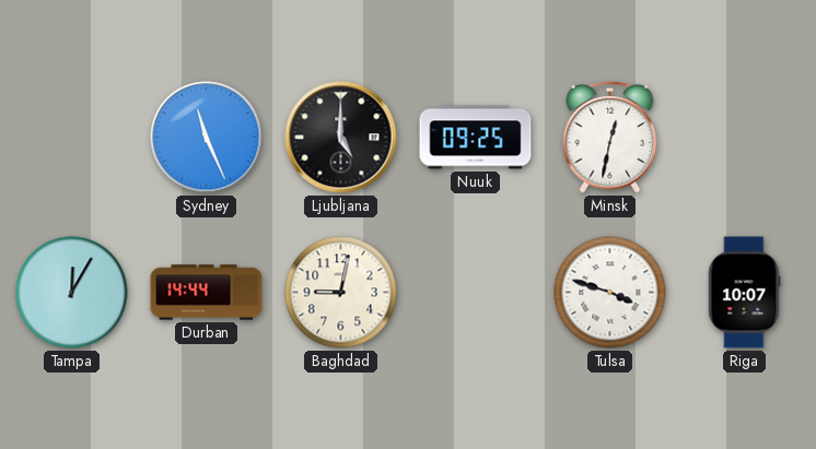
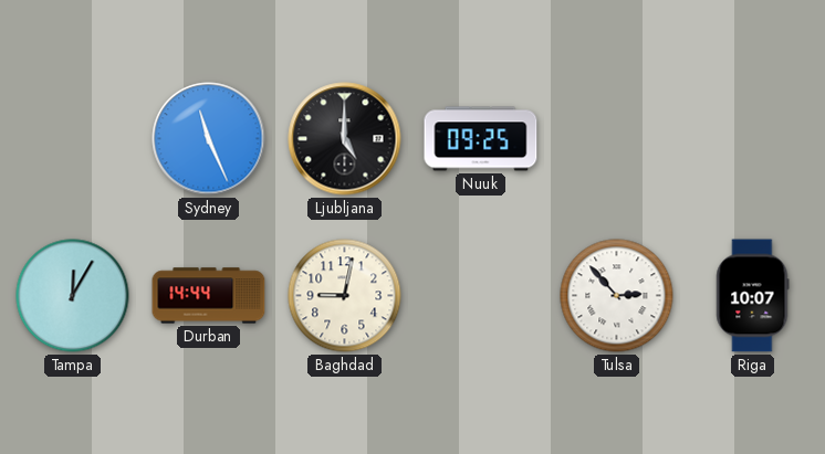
Minsk: 12:32 -> none
Tulsa: 3:48 -> 2:53
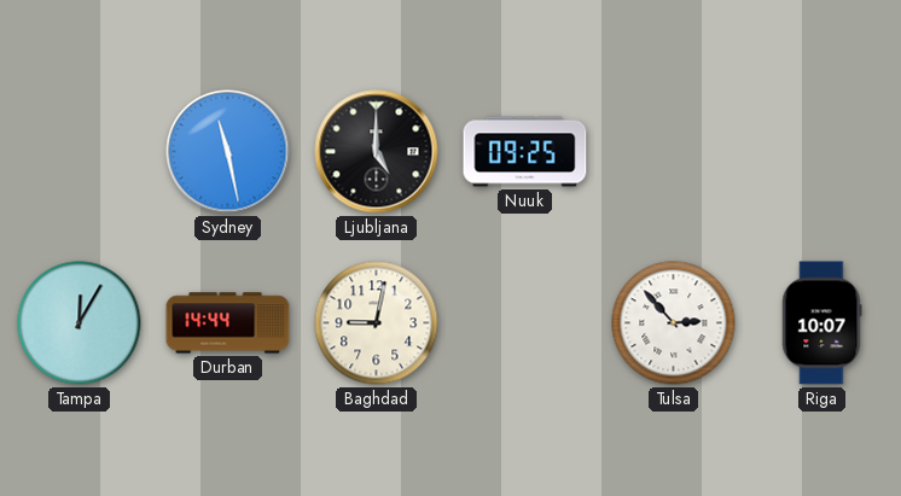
Sydney: 11:26 -> 11:28
